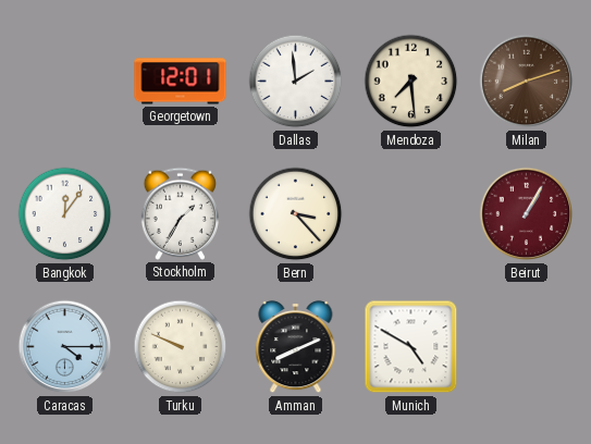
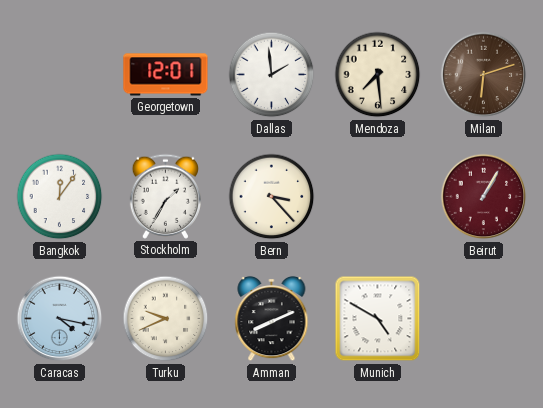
Milan: 8:12 -> 6:12
Caracas: 4:15 -> 4:17
Turku: 9:49 -> 9:41
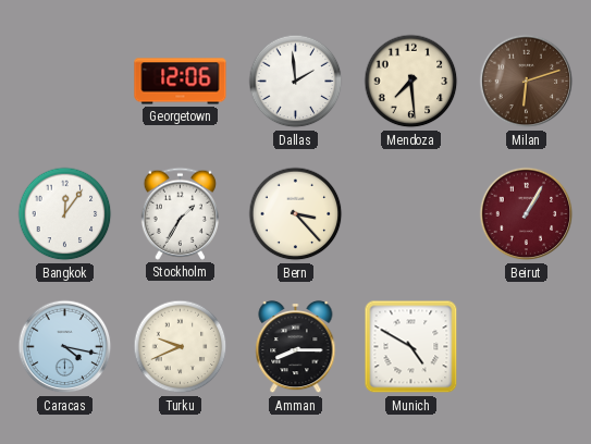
Georgetown: 12:01 -> 12:06
Amman: 8:11 -> 8:15
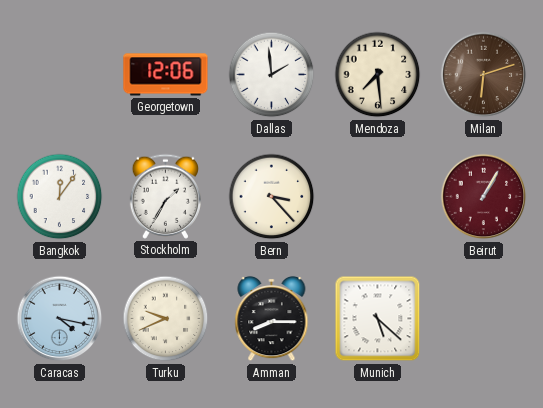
Munich: 4:50 -> 5:22
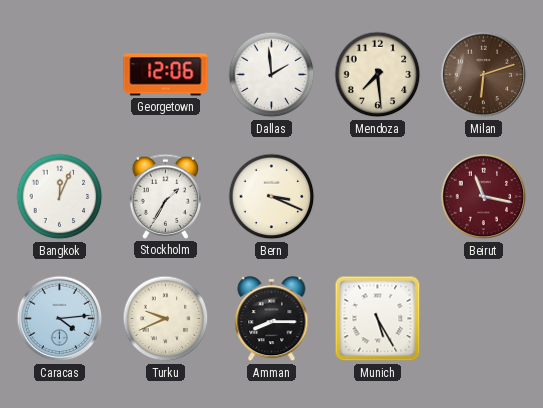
Bangkok: 12:06 -> 12:04
Bern: 3:23 -> 3:19
Beirut: 1:05 -> 11:17
Caracas: 4:17 -> 4:14
Munich: 5:22 -> 5:25
